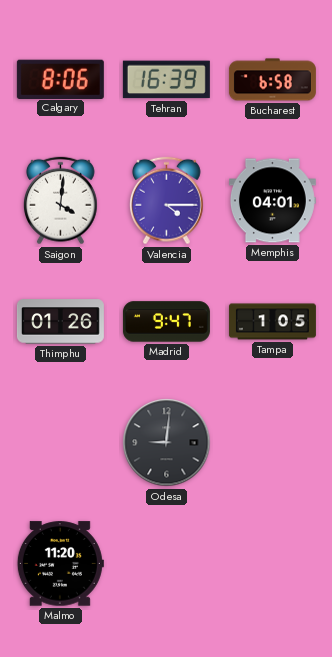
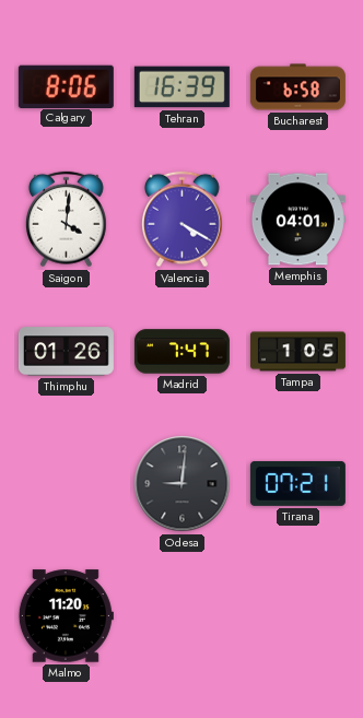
Valencia: 4:15 -> 4:20
Madrid: 9:47 -> 7:47
Tirana: none -> 07:21
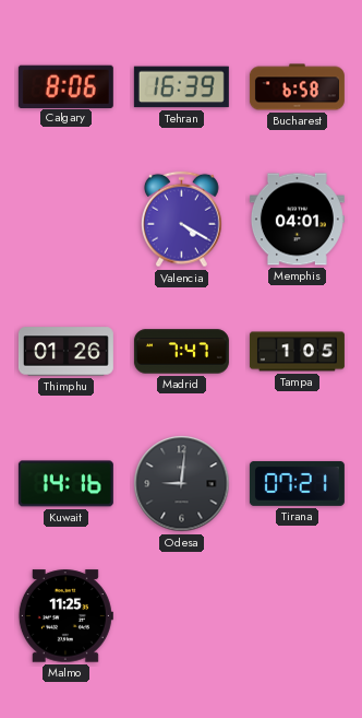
Saigon: 4:01 -> none
Kuwait: none -> 14:16
Malmo: 11:20 -> 11:25
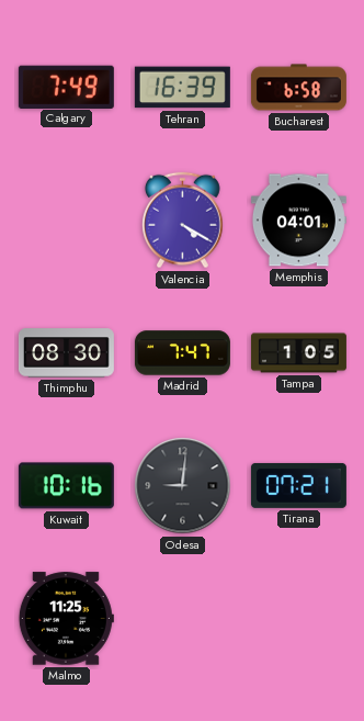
Calgary: 8:06 -> 7:49
Thimphu: 01:26 -> 08:30
Kuwait: 14:16 -> 10:16
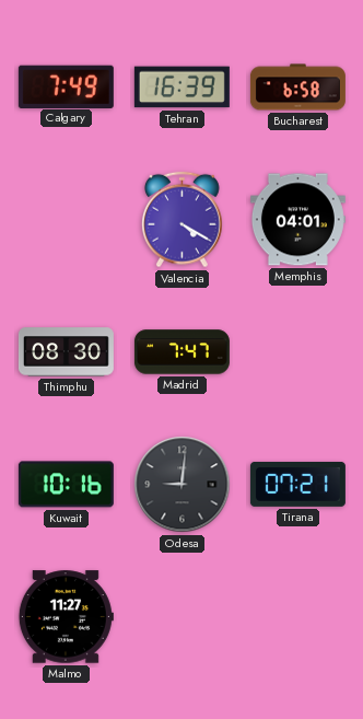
Tampa: 1:05 -> none
Malmo: 11:25 -> 11:27
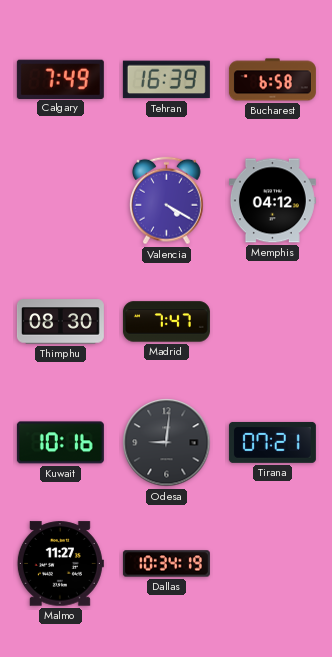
Memphis: 04:01 -> 04:12
Dallas: none -> 10:34
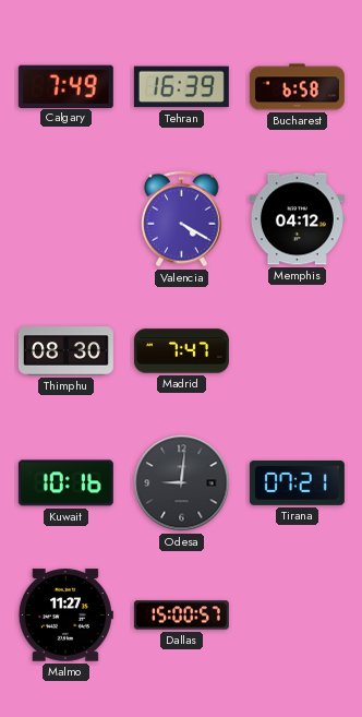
Dallas: 10:34 -> 15:00
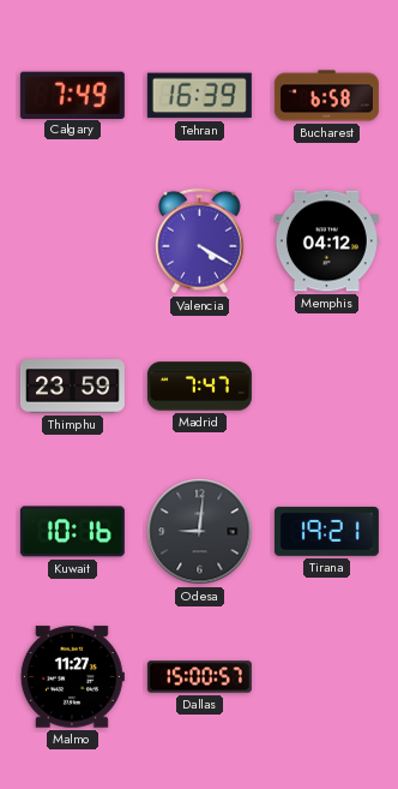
Thimphu: 08:30 -> 23:59
Tirana: 07:21 -> 19:21
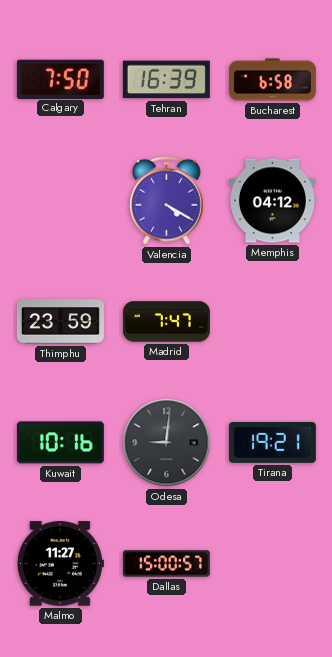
Calgary: 7:49 -> 7:50
